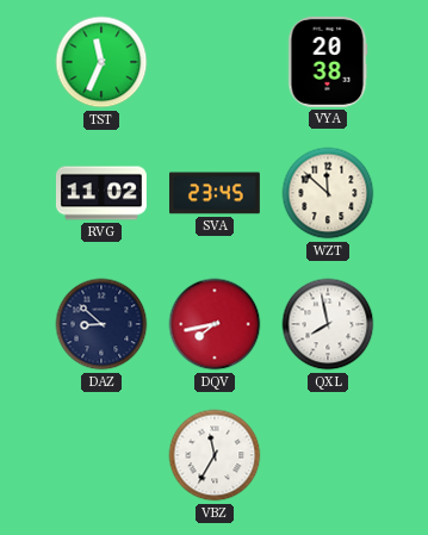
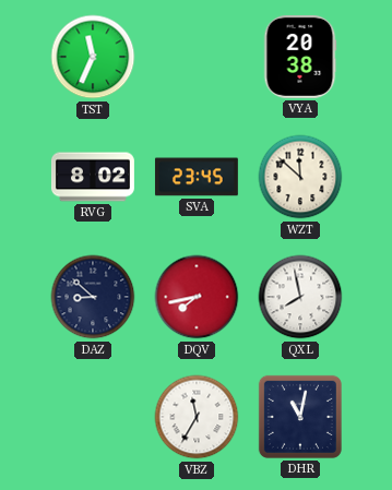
RVG: 11:02 -> 8:02
DHR: none -> 11:02
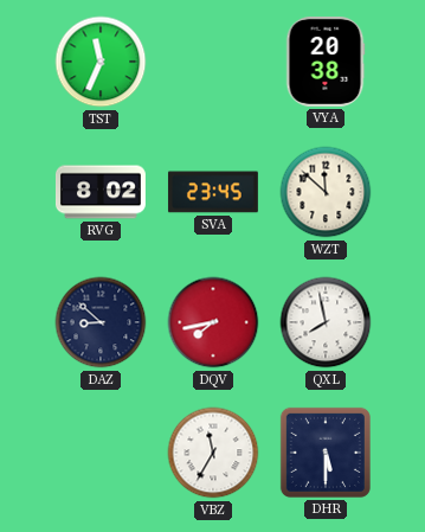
DHR: 11:02 -> 5:30
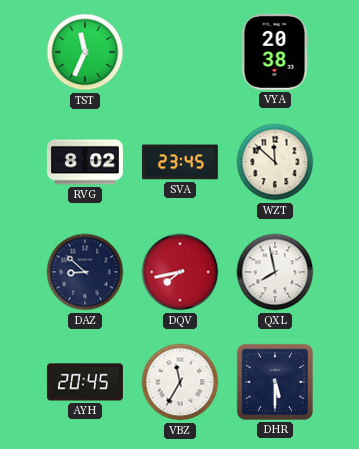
AYH: none -> 20:45
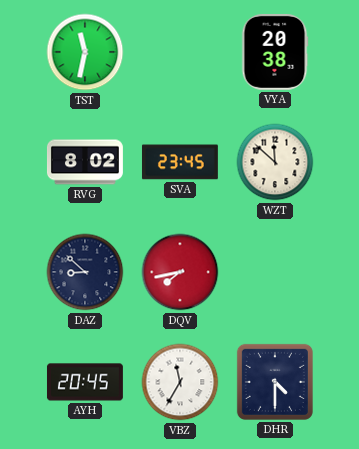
TST: 11:34 -> 11:32
QXL: 7:58 -> none
DHR: 5:30 -> 4:30
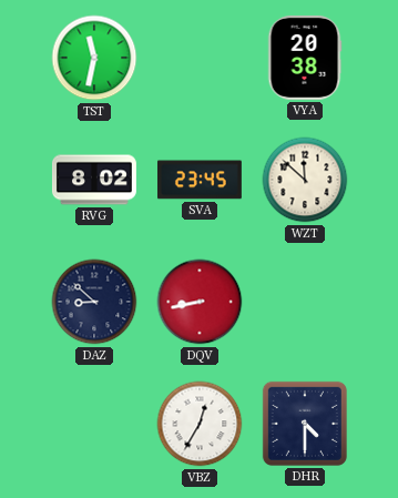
DQV: 7:43 -> 8:43
AYH: 20:45 -> none
VBZ: 11:35 -> 12:35
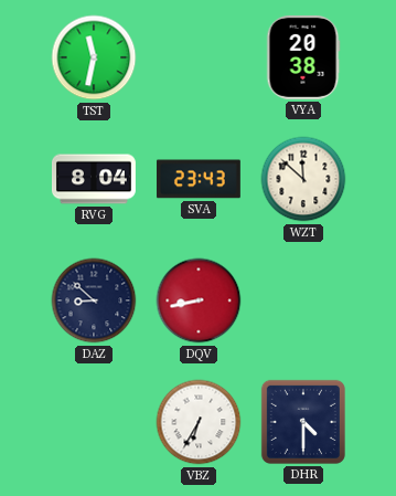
RVG: 8:02 -> 8:04
SVA: 23:45 -> 23:43
VBZ: 12:35 -> 6:35
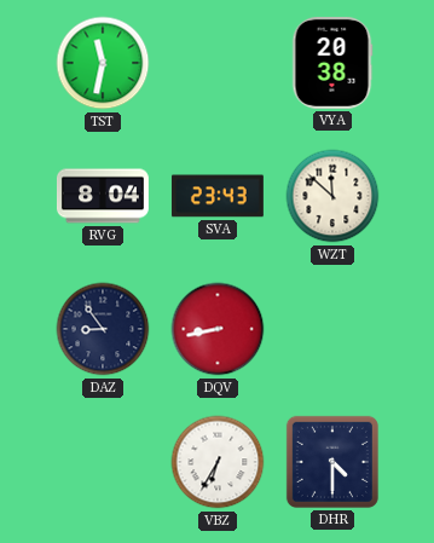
DAZ: 8:52 -> 8:54
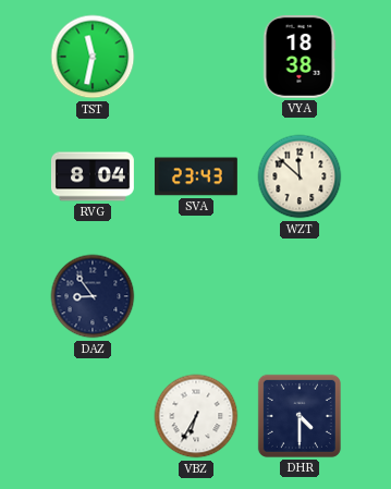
VYA: 20:38 -> 18:38
DQV: 8:43 -> none
